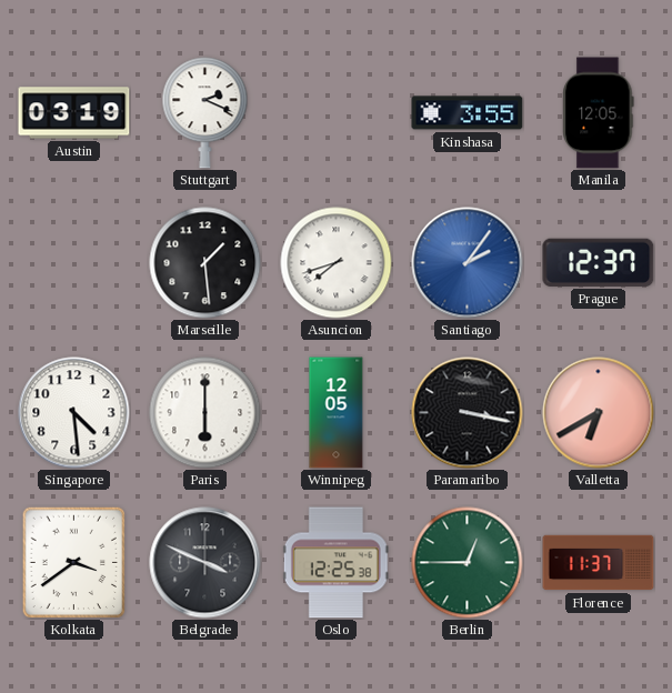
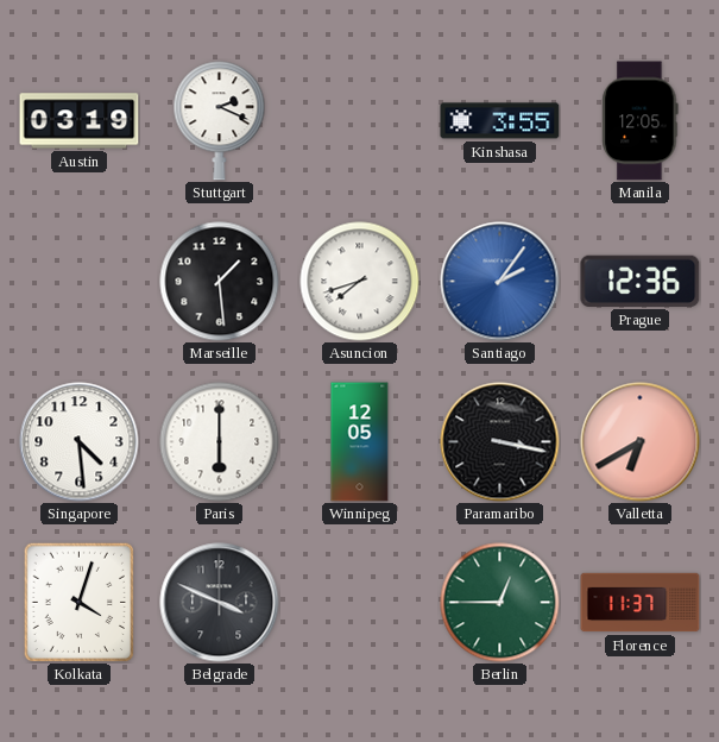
Prague: 12:37 -> 12:36
Kolkata: 3:39 -> 4:03
Oslo: 12:25 -> none
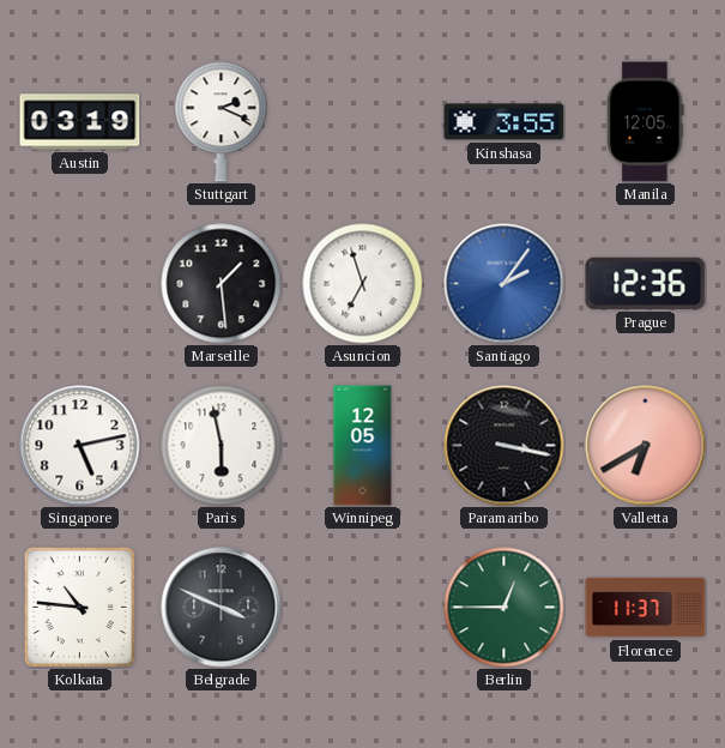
Asuncion: 7:42 -> 6:57
Singapore: 4:29 -> 5:13
Paris: 6:00 -> 5:58
Kolkata: 4:03 -> 10:46
